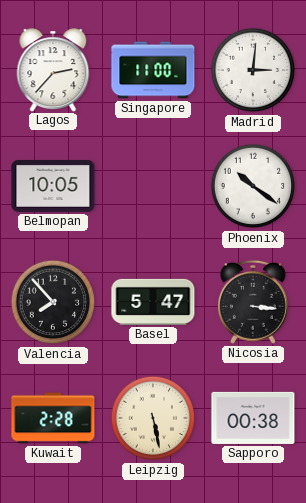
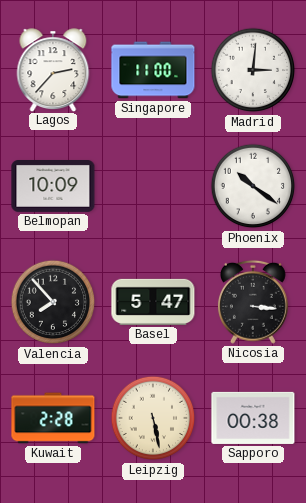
Belmopan: 10:05 -> 10:09
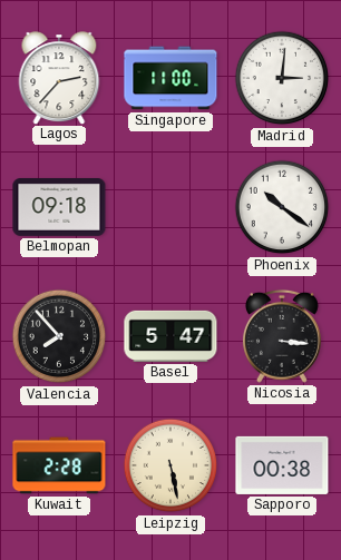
Belmopan: 10:09 -> 09:18
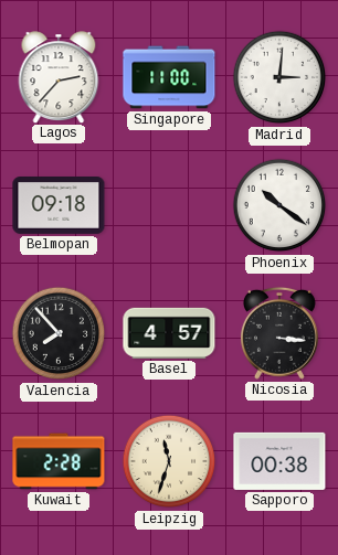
Basel: 5:47 -> 4:57
Leipzig: 5:28 -> 11:33
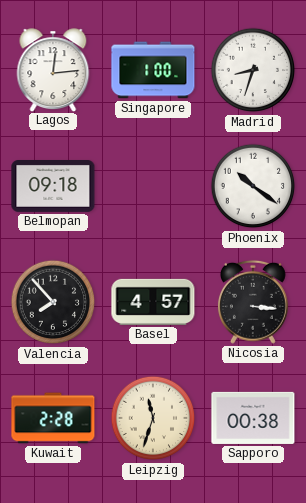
Lagos: 2:37 -> 12:14
Singapore: 11:00 -> 1:00
Madrid: 3:01 -> 8:33
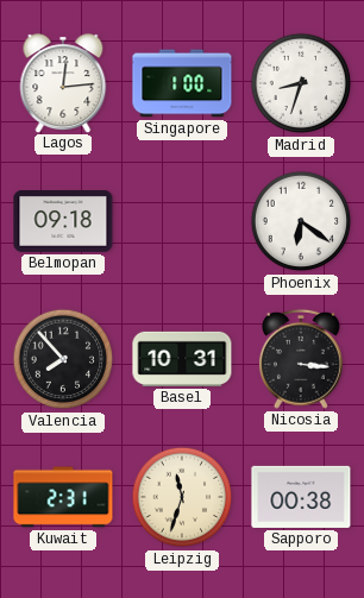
Phoenix: 10:21 -> 6:21
Basel: 4:57 -> 10:31
Kuwait: 2:28 -> 2:31
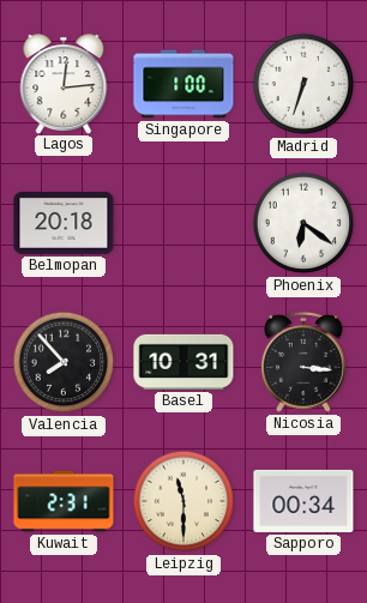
Madrid: 8:33 -> 6:33
Belmopan: 09:18 -> 20:18
Leipzig: 11:33 -> 11:30
Sapporo: 00:38 -> 00:34
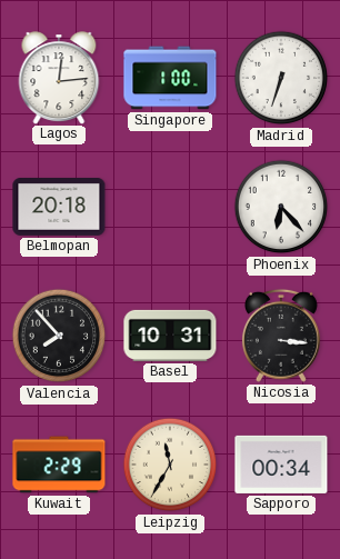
Phoenix: 6:21 -> 6:23
Kuwait: 2:31 -> 2:29
Leipzig: 11:30 -> 11:35
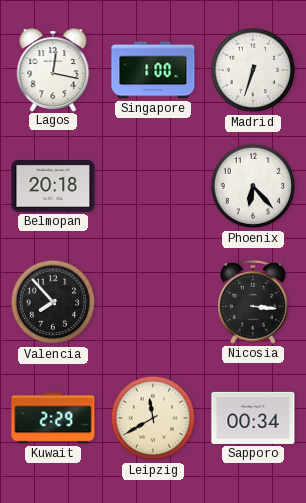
Lagos: 12:14 -> 12:17
Basel: 10:31 -> none
Leipzig: 11:35 -> 11:40
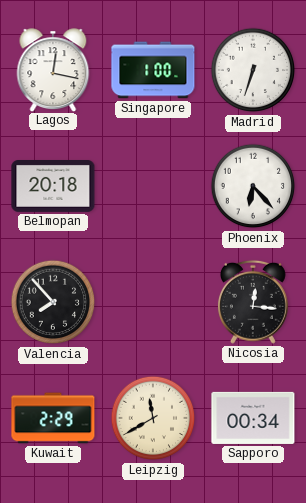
Nicosia: 3:16 -> 12:16
